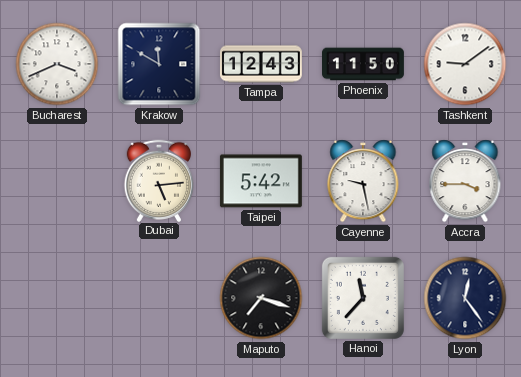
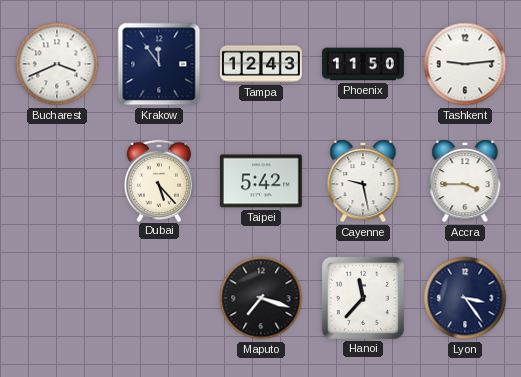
Krakow: 11:50 -> 11:54
Tashkent: 9:09 -> 9:14
Dubai: 5:14 -> 5:23
Lyon: 12:24 -> 3:24
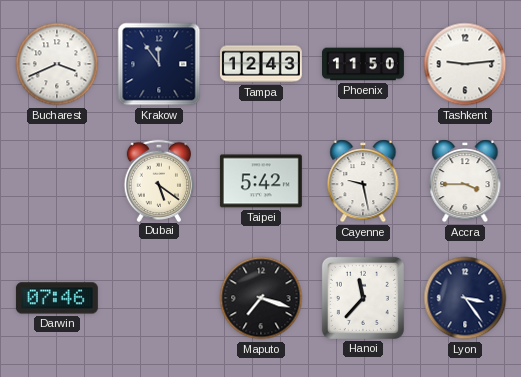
Dubai: 5:23 -> 5:21
Darwin: none -> 07:46
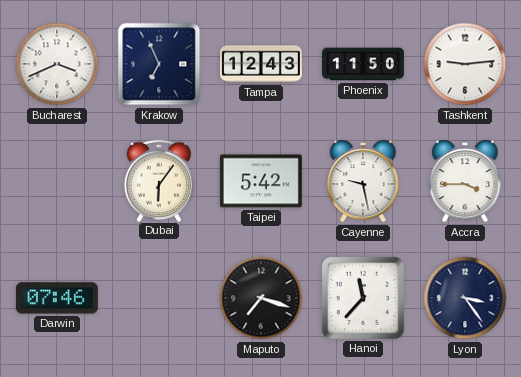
Krakow: 11:54 -> 6:56
Dubai: 5:21 -> 6:06
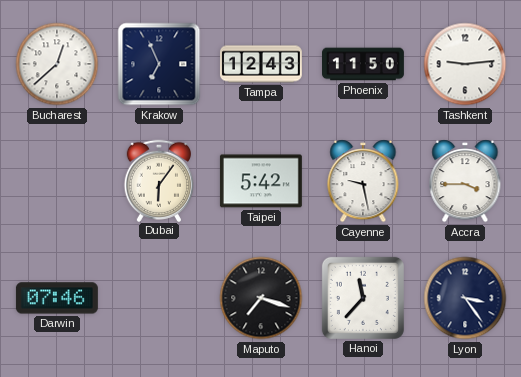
Bucharest: 3:41 -> 12:38
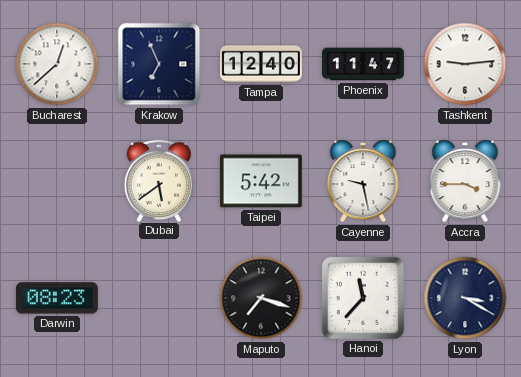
Tampa: 12:43 -> 12:40
Phoenix: 11:50 -> 11:47
Dubai: 6:06 -> 5:39
Darwin: 07:46 -> 08:23
Lyon: 3:24 -> 3:20
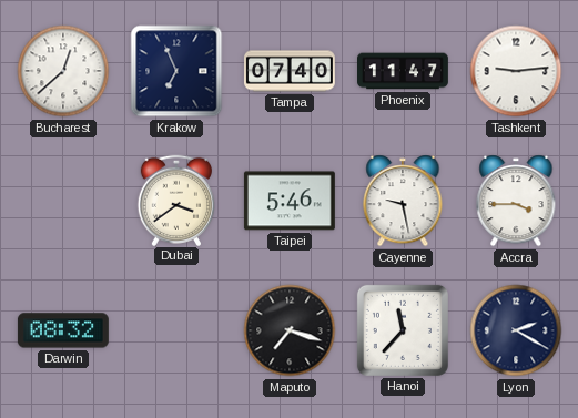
Tampa: 12:40 -> 07:40
Dubai: 5:39 -> 3:39
Taipei: 5:42 -> 5:46
Darwin: 08:23 -> 08:32
Lyon: 3:20 -> 2:20
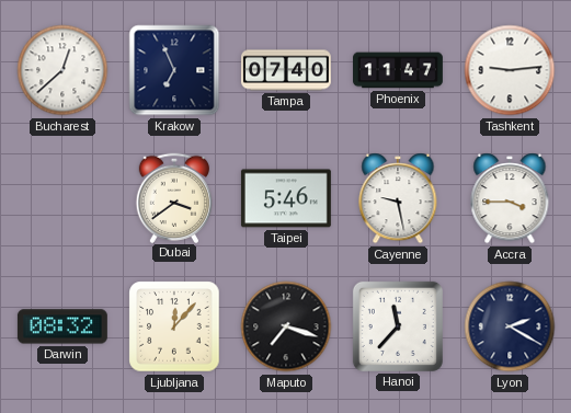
Ljubljana: none -> 12:07
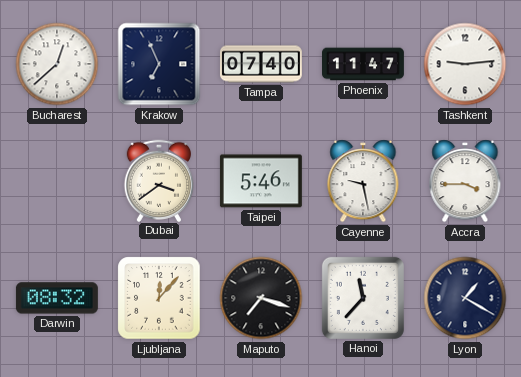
Lyon: 2:20 -> 1:20
